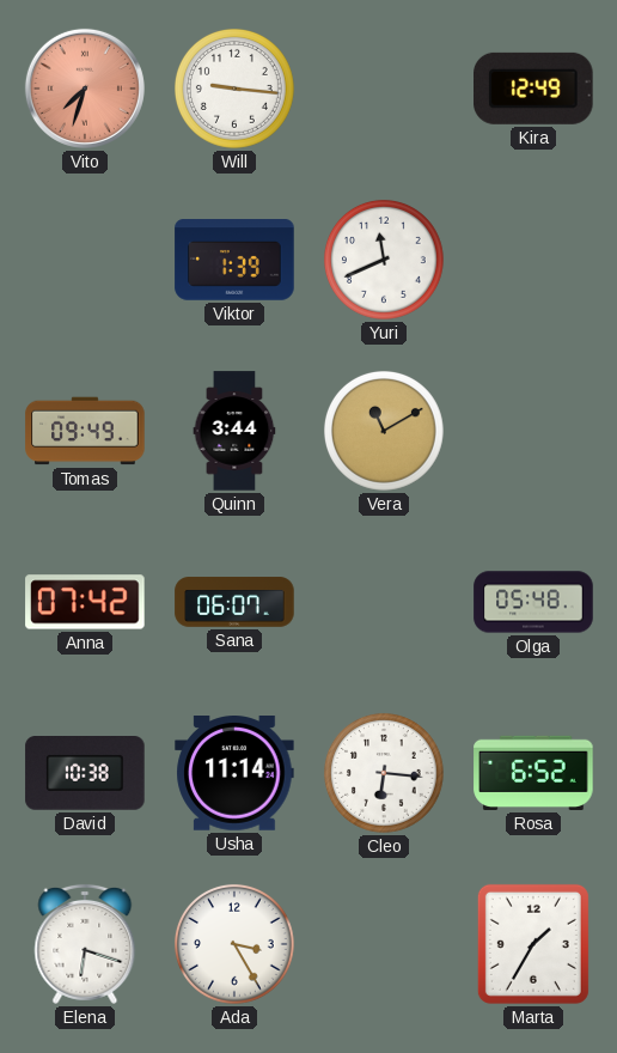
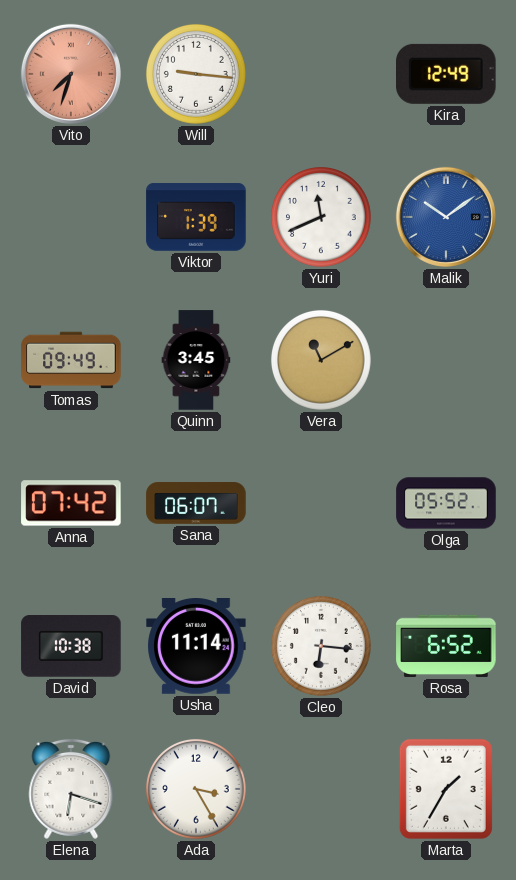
Malik: none -> 10:09
Quinn: 3:44 -> 3:45
Olga: 05:48 -> 05:52
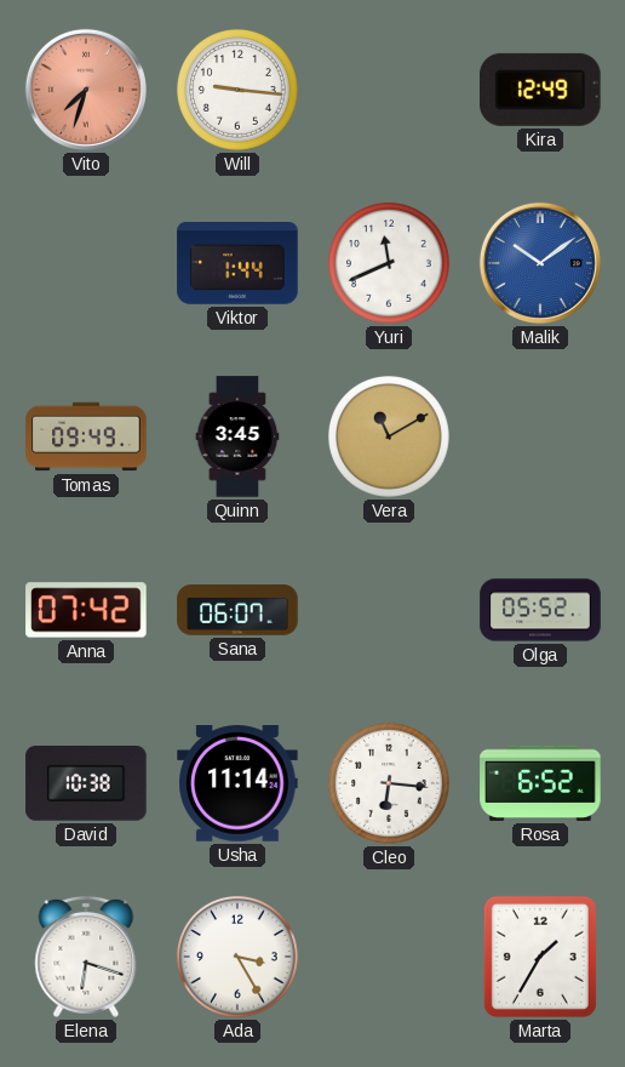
Viktor: 1:39 -> 1:44
